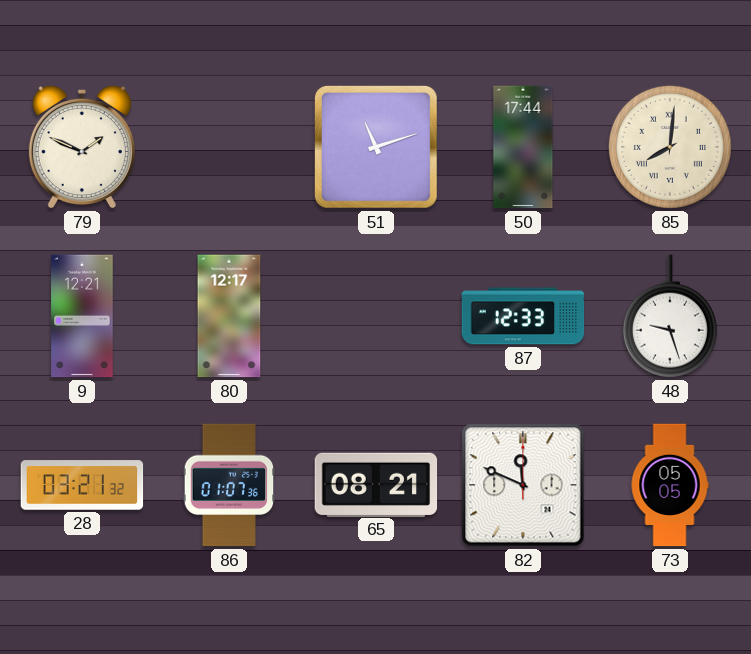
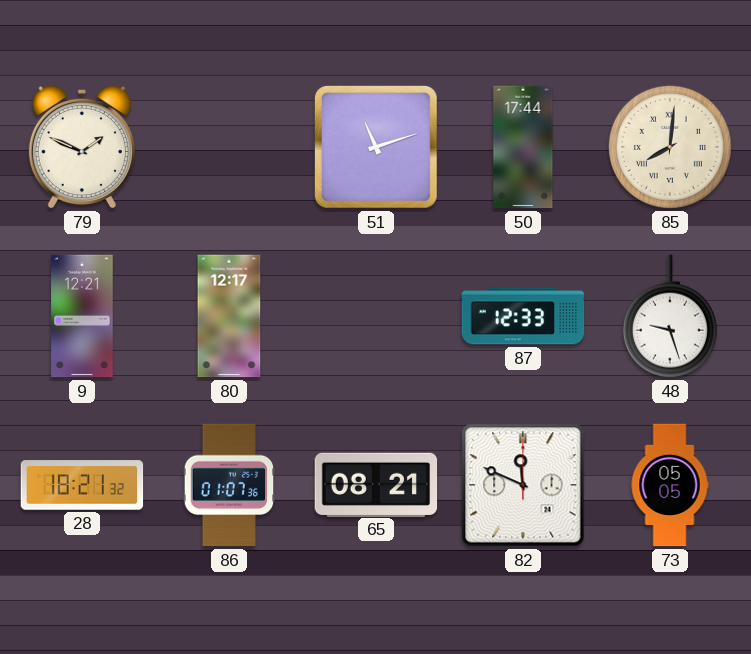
28: 03:21 -> 18:21
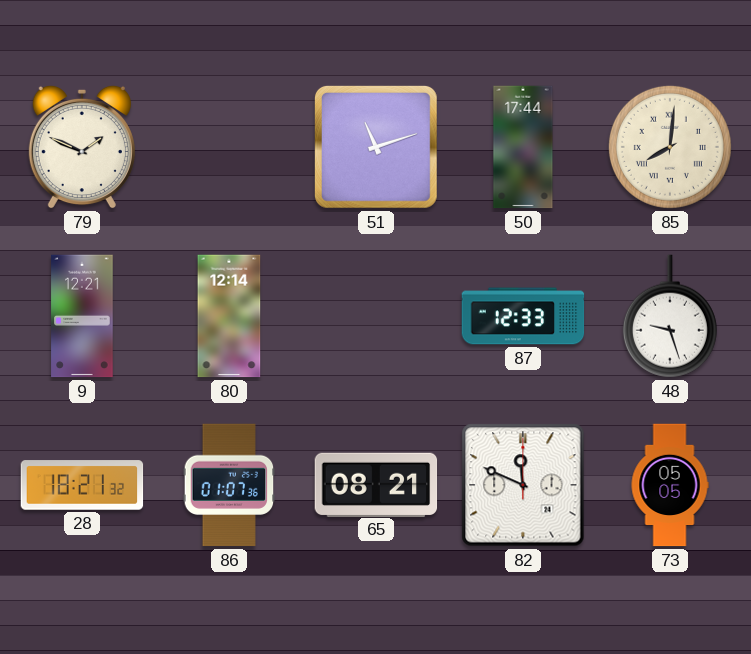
80: 12:17 -> 12:14
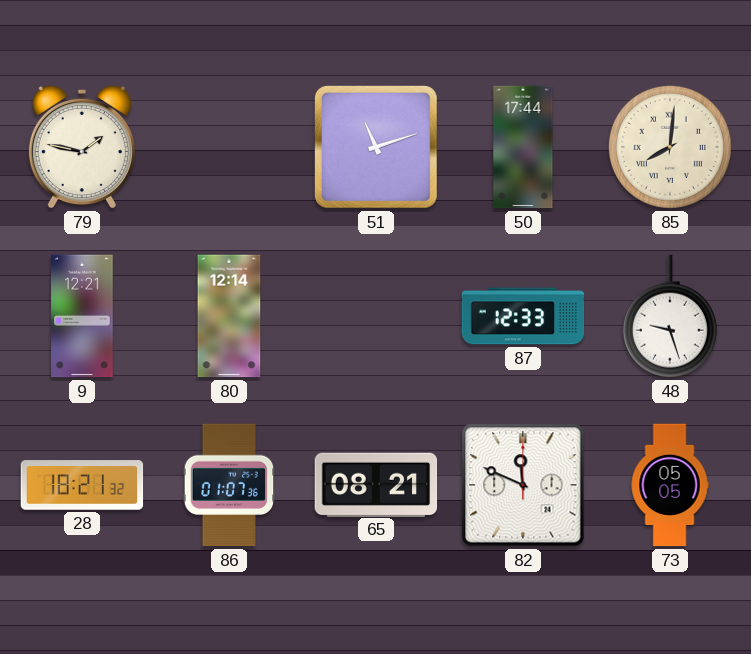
79: 1:49 -> 1:47
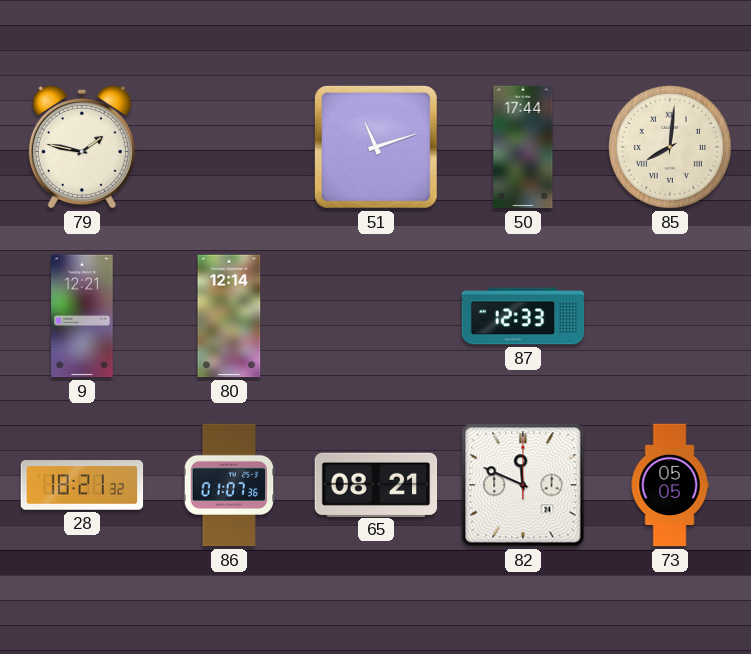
48: 9:27 -> none
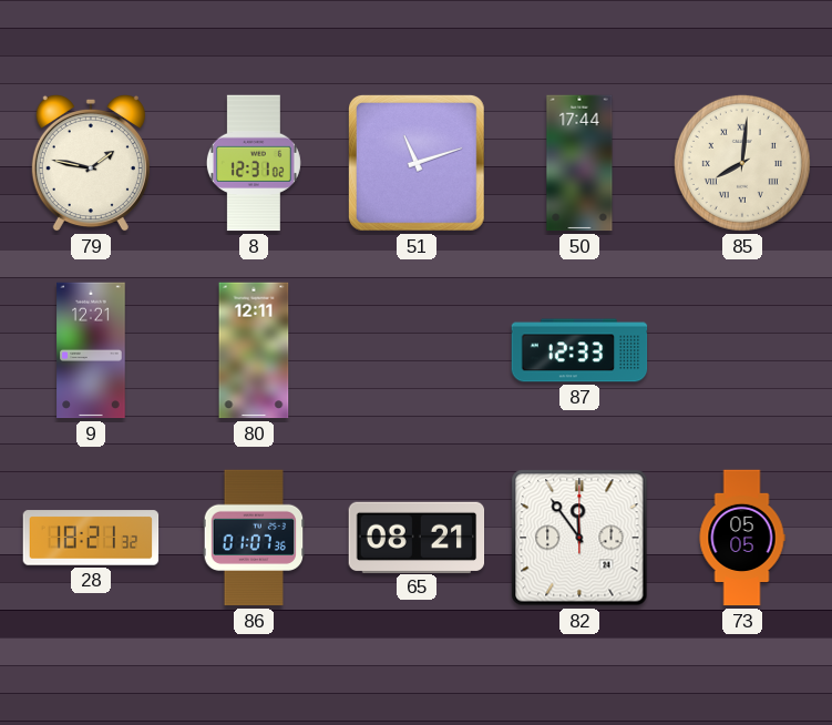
8: none -> 12:31
80: 12:14 -> 12:11
82: 11:49 -> 11:54
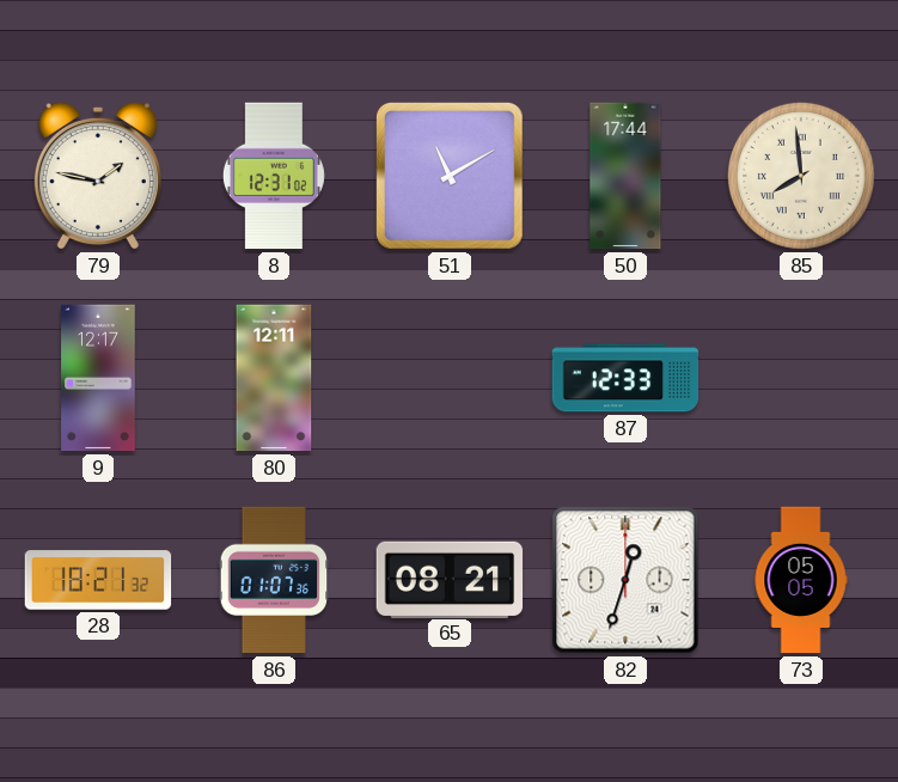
51: 11:12 -> 11:10
85: 8:01 -> 7:59
9: 12:21 -> 12:17
82: 11:54 -> 12:33
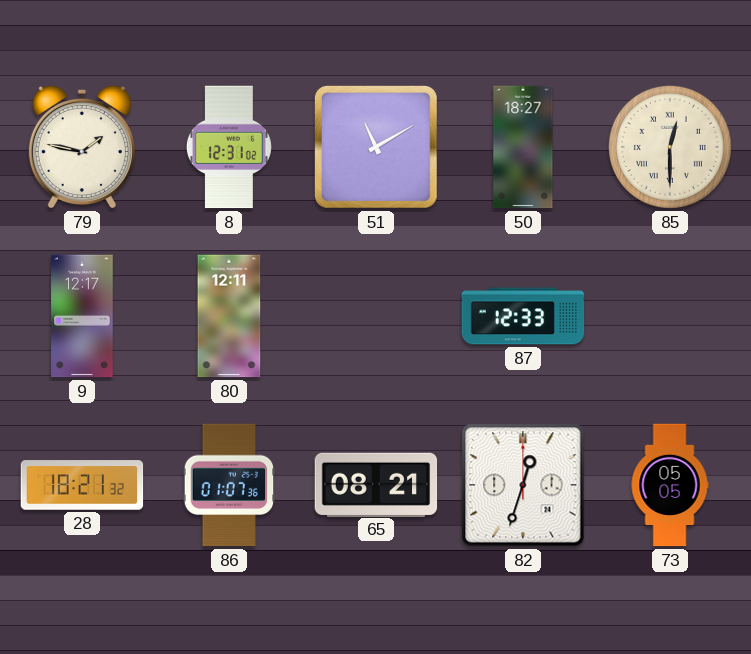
50: 17:44 -> 18:27
85: 7:59 -> 12:30
